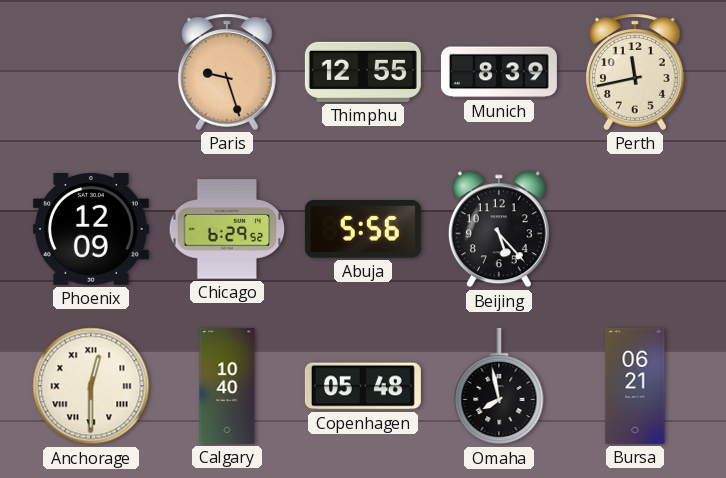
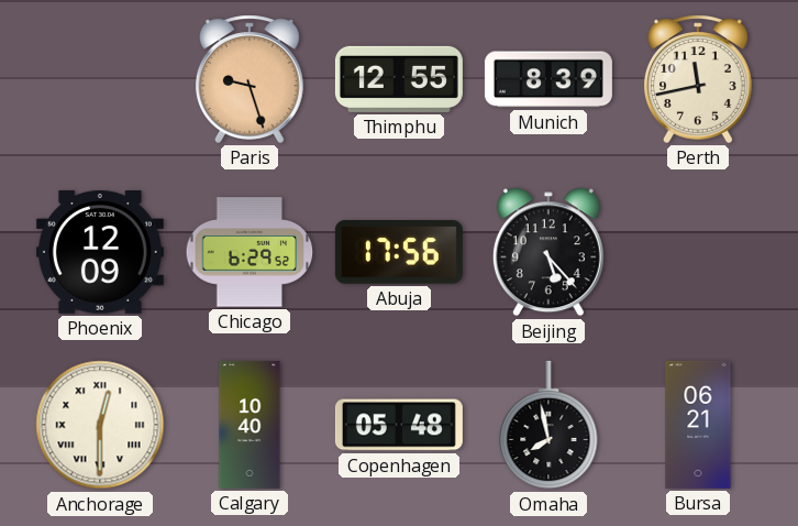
Abuja: 5:56 -> 17:56
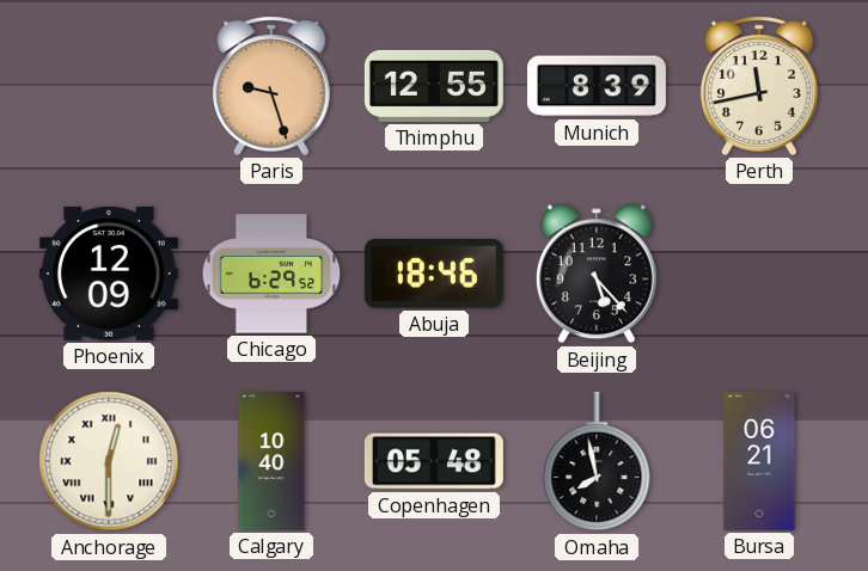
Abuja: 17:56 -> 18:46
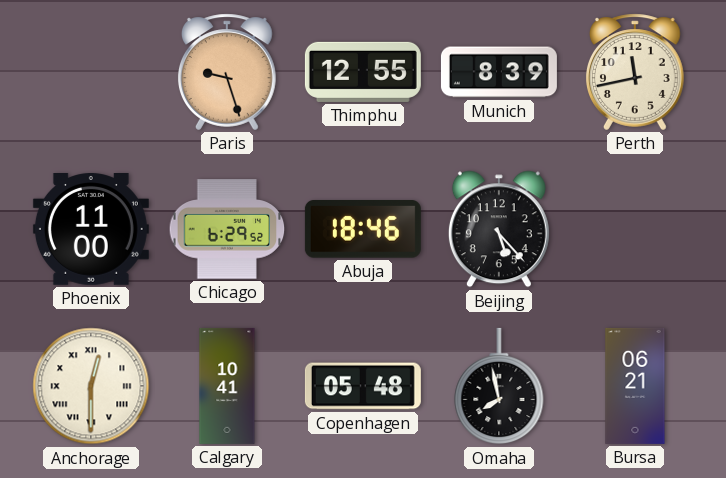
Phoenix: 12:09 -> 11:00
Calgary: 10:40 -> 10:41
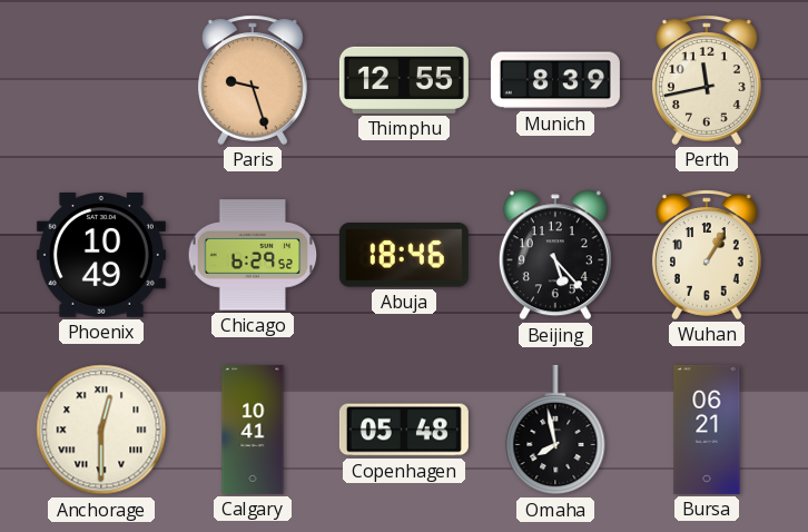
Phoenix: 11:00 -> 10:49
Wuhan: none -> 1:05
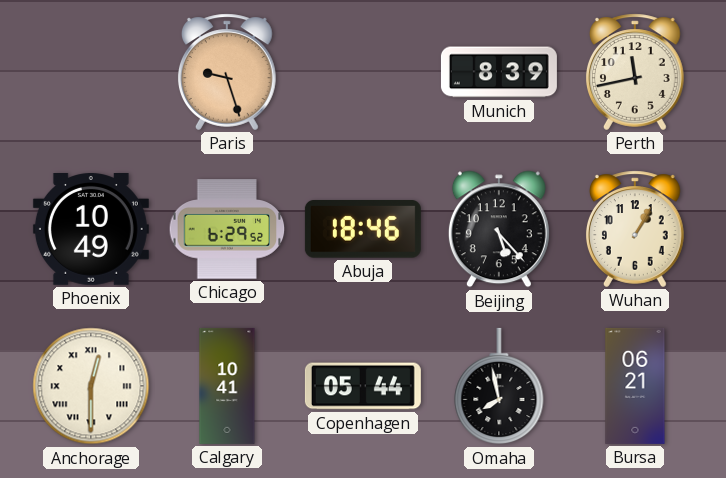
Thimphu: 12:55 -> none
Copenhagen: 05:48 -> 05:44
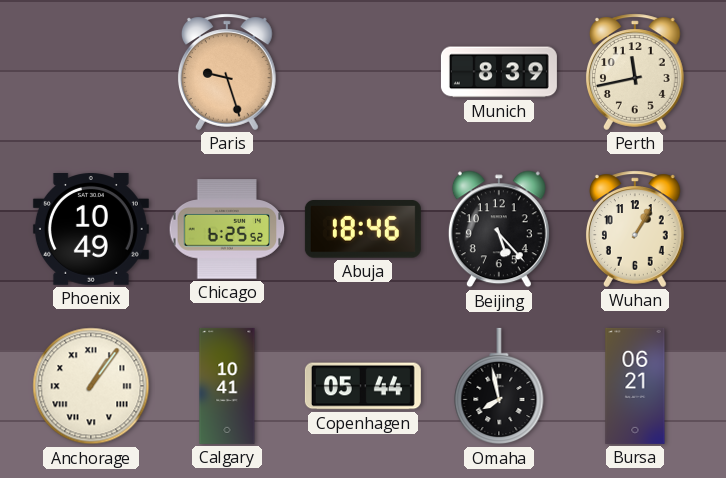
Chicago: 6:29 -> 6:25
Anchorage: 12:30 -> 1:06
